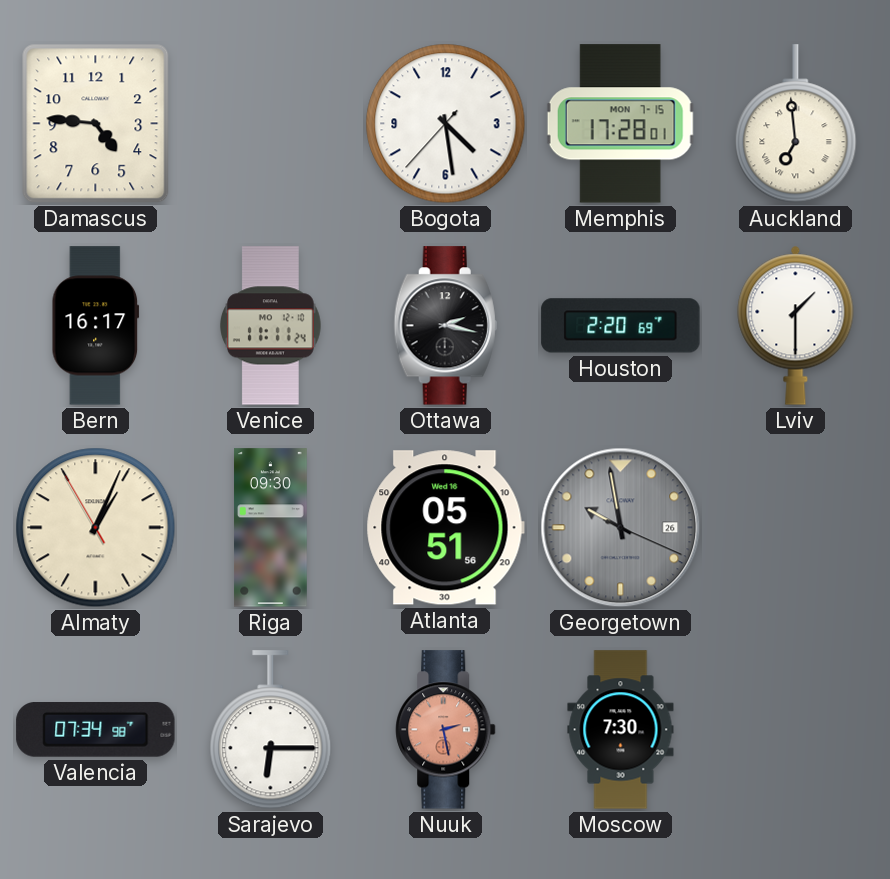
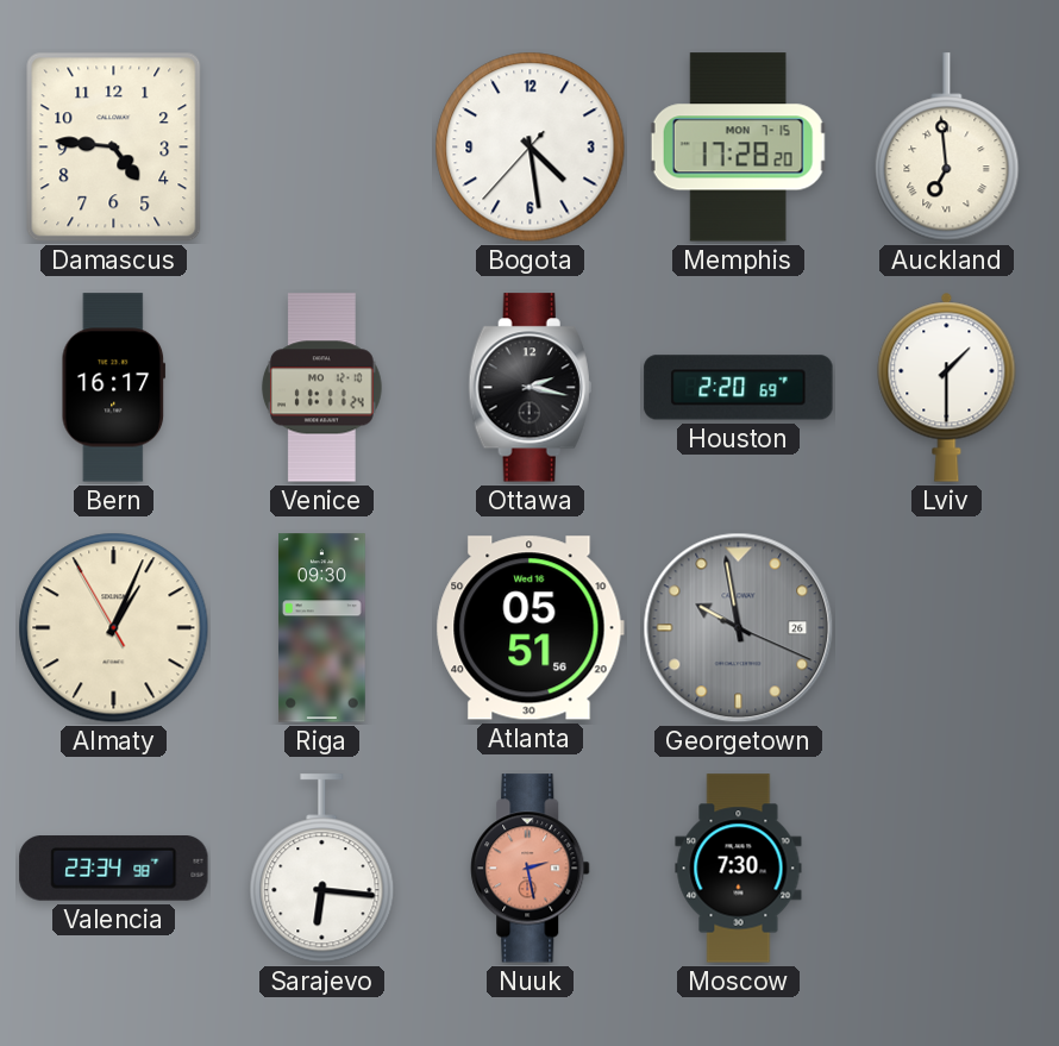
Memphis: 17:28:01 -> 17:28:20
Valencia: 07:34 -> 23:34
Sarajevo: 6:15 -> 6:16
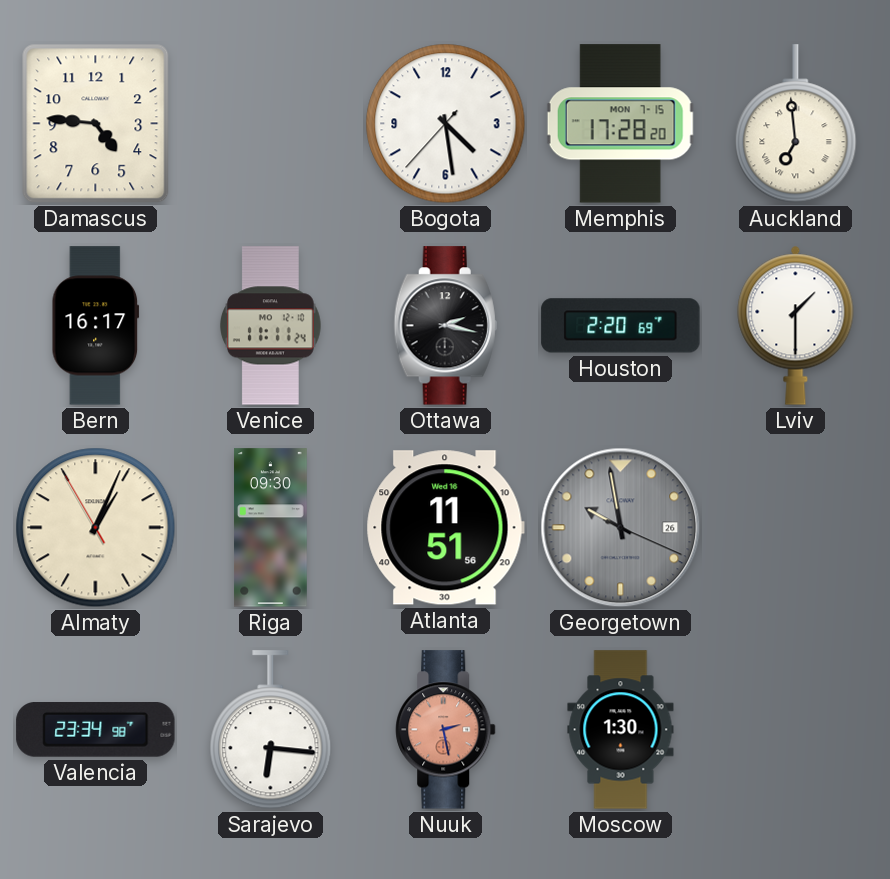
Atlanta: 05:51 -> 11:51
Moscow: 7:30 -> 1:30
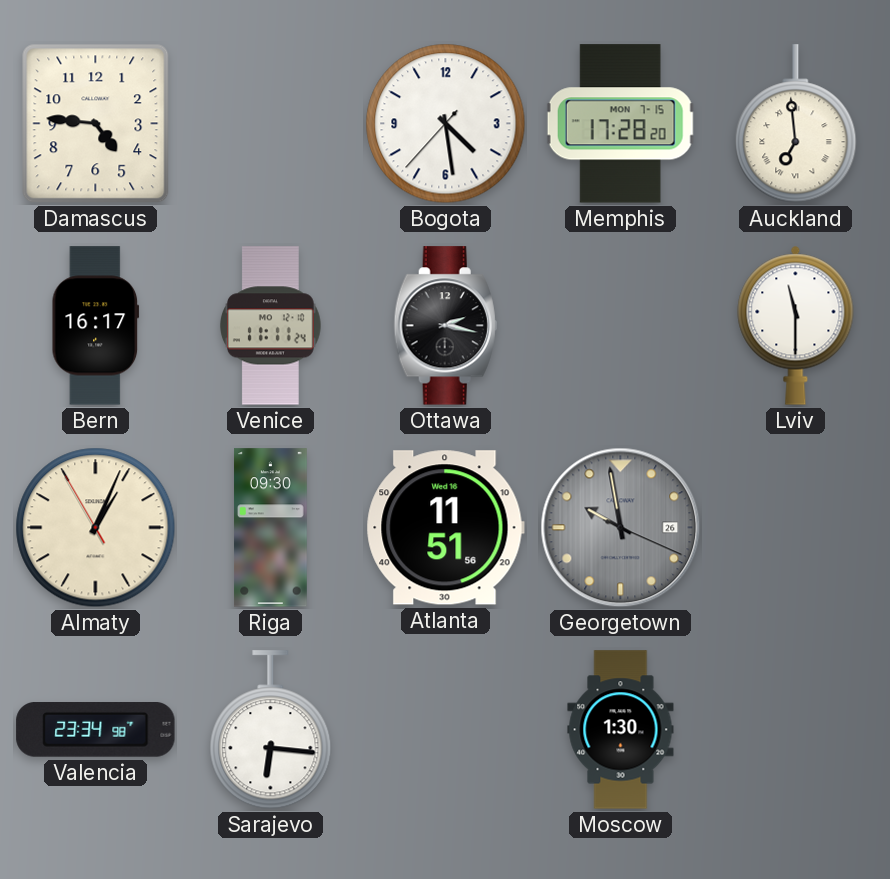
Houston: 2:20 -> none
Lviv: 1:30 -> 11:30
Nuuk: 2:28 -> none
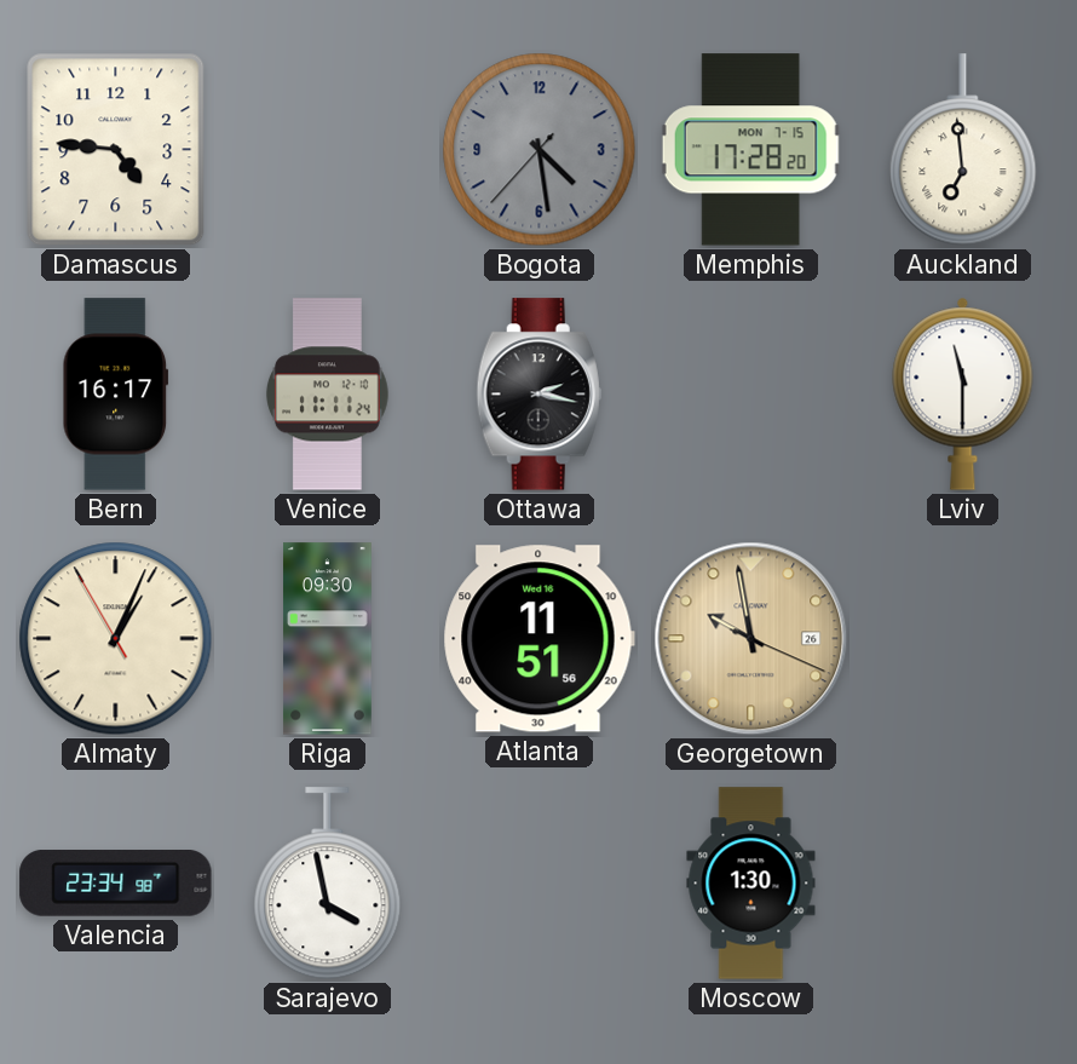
Bogota dial: white -> grey
Georgetown dial: grey -> champagne
Sarajevo: 6:16 -> 3:58
